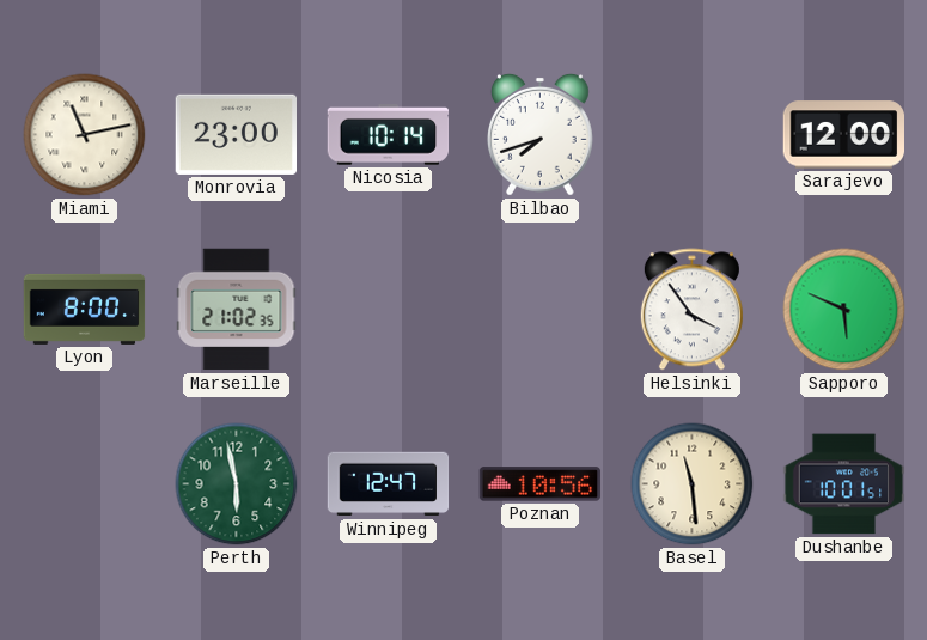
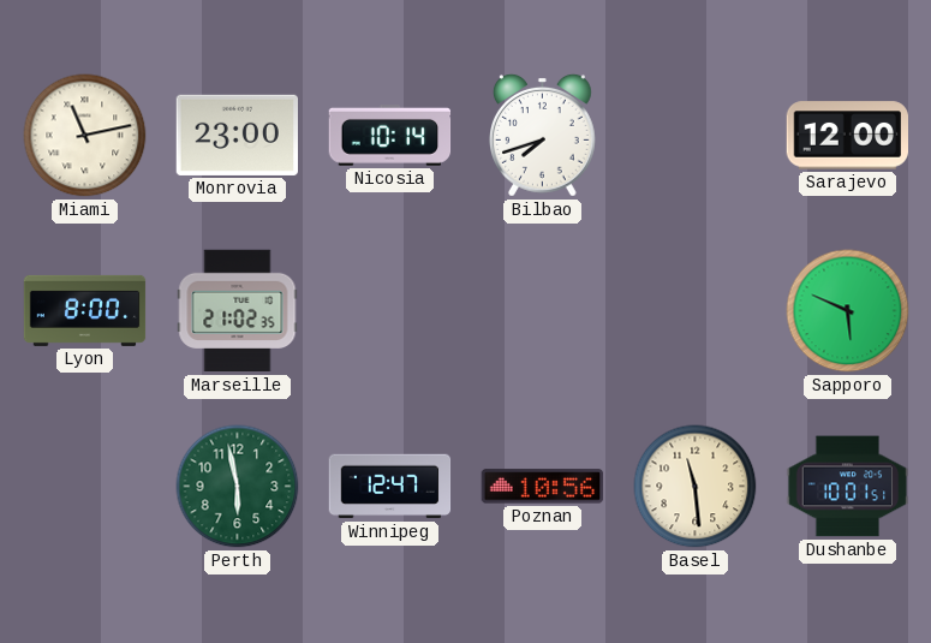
Helsinki: 3:54 -> none
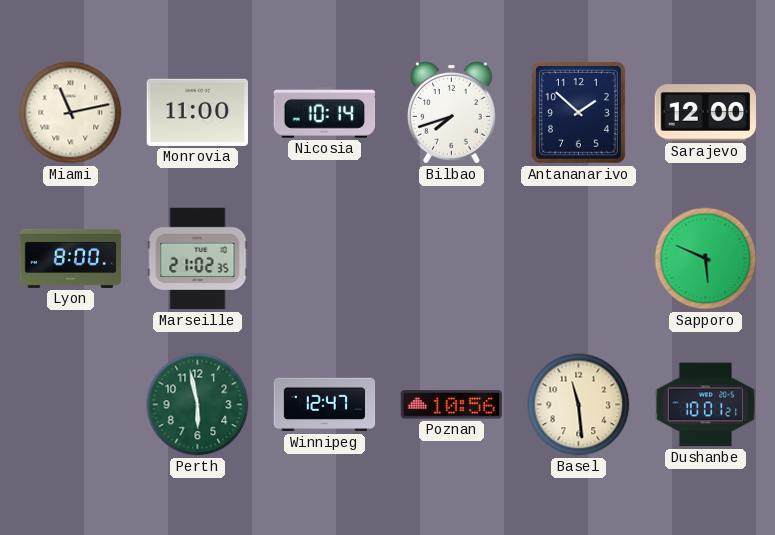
Monrovia: 23:00 -> 11:00
Antananarivo: none -> 1:52
Dushanbe: 10:01:51 -> 10:01:21
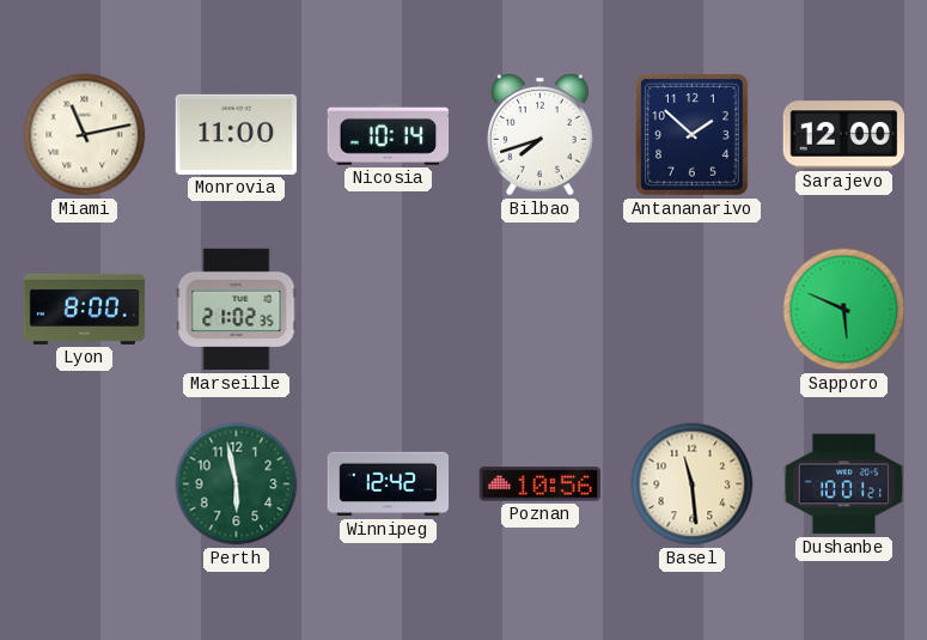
Winnipeg: 12:47 -> 12:42
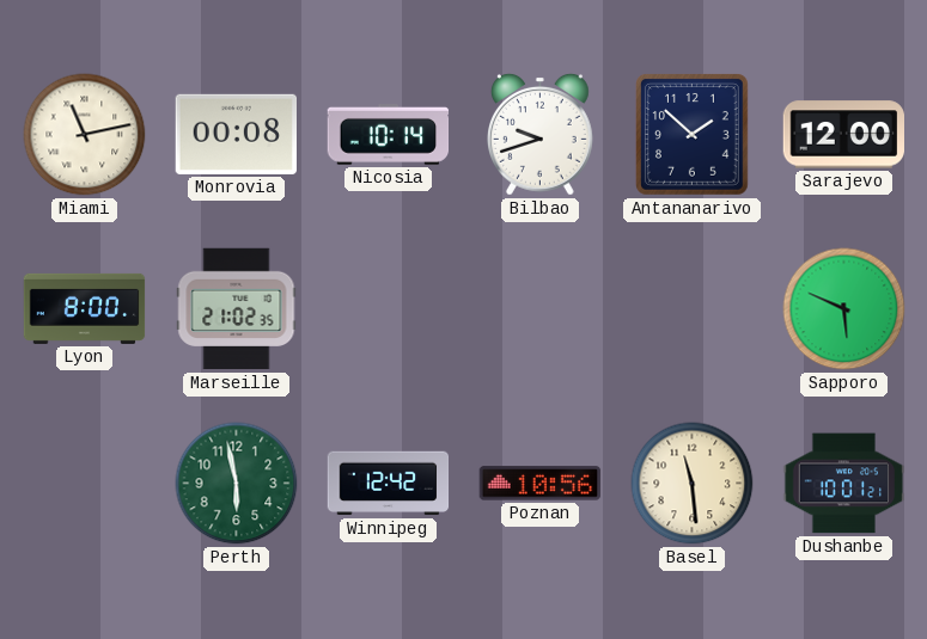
Monrovia: 11:00 -> 00:08
Bilbao: 7:42 -> 9:42
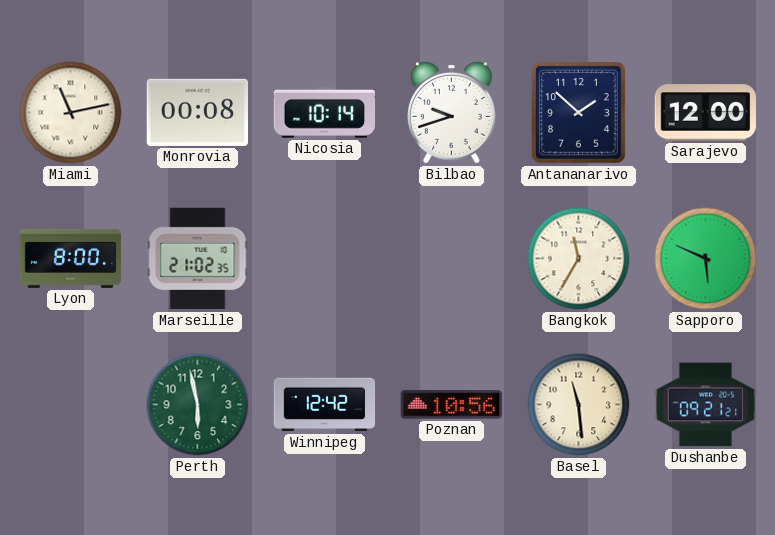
Bangkok: none -> 11:35
Dushanbe: 10:01 -> 09:21
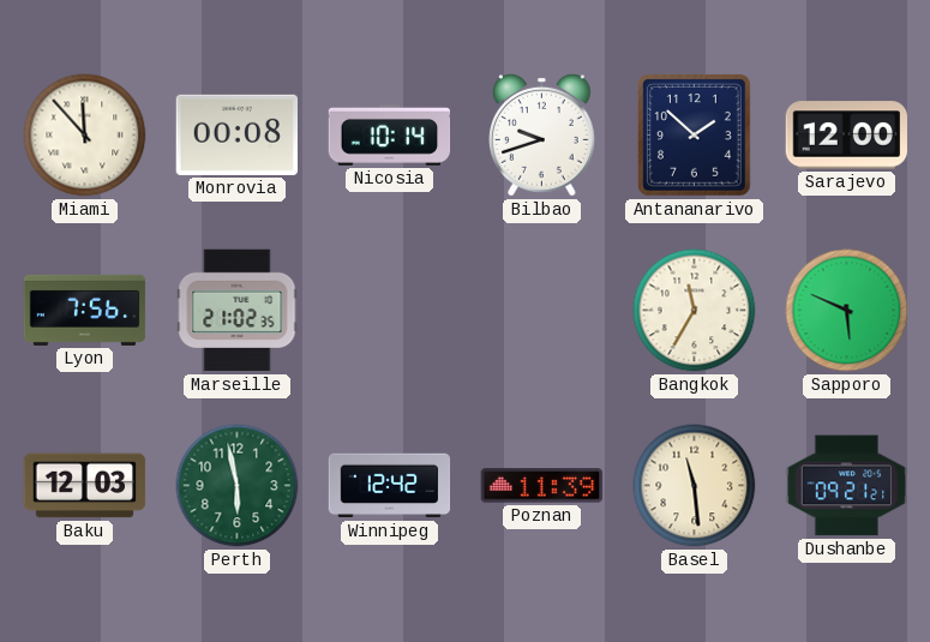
Miami: 11:13 -> 11:53
Lyon: 8:00 -> 7:56
Baku: none -> 12:03
Poznan: 10:56 -> 11:39
